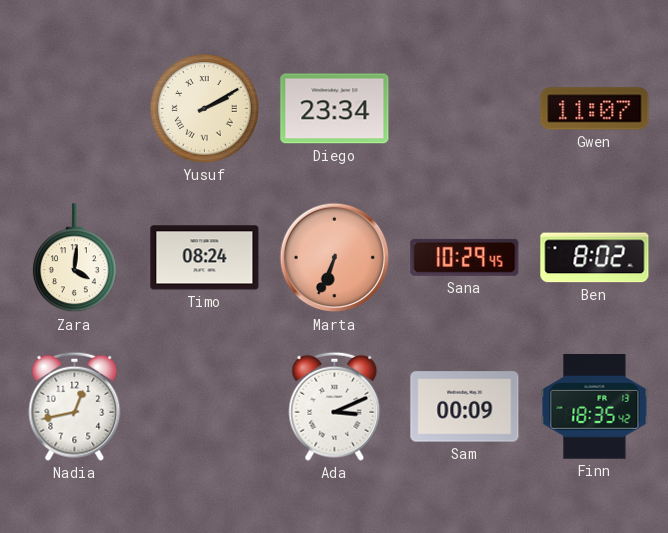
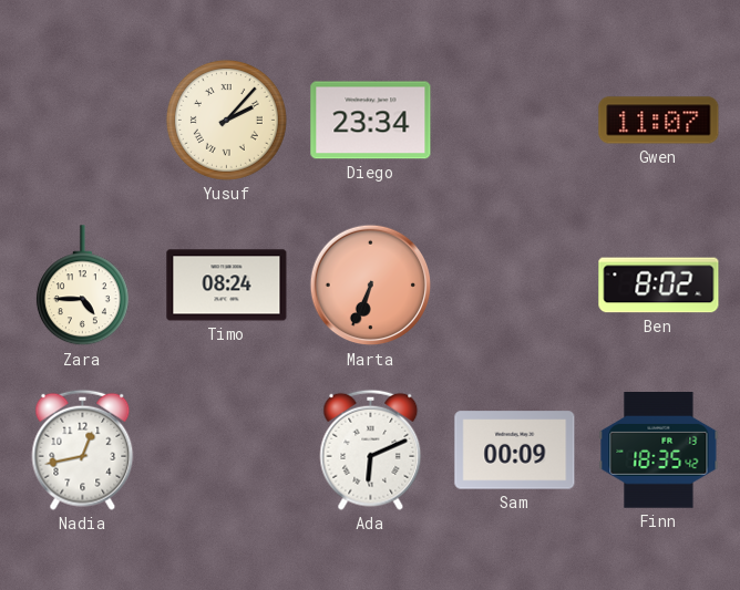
Yusuf: 2:10 -> 2:07
Zara: 4:01 -> 4:45
Sana: 10:29 -> none
Ada: 3:11 -> 6:11
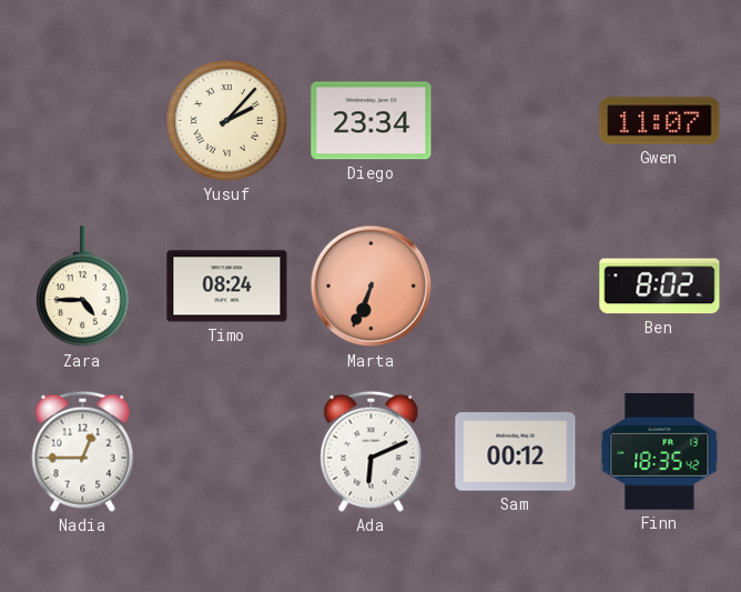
Nadia: 12:43 -> 12:45
Sam: 00:09 -> 00:12
